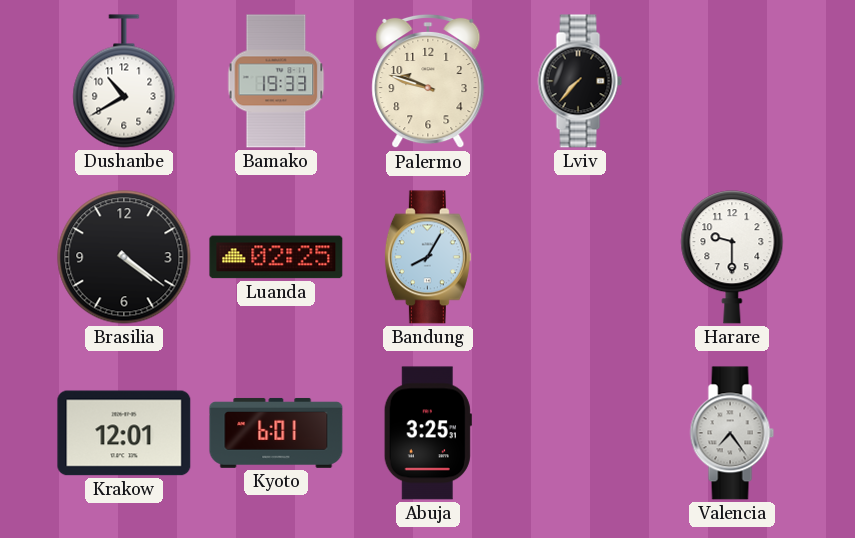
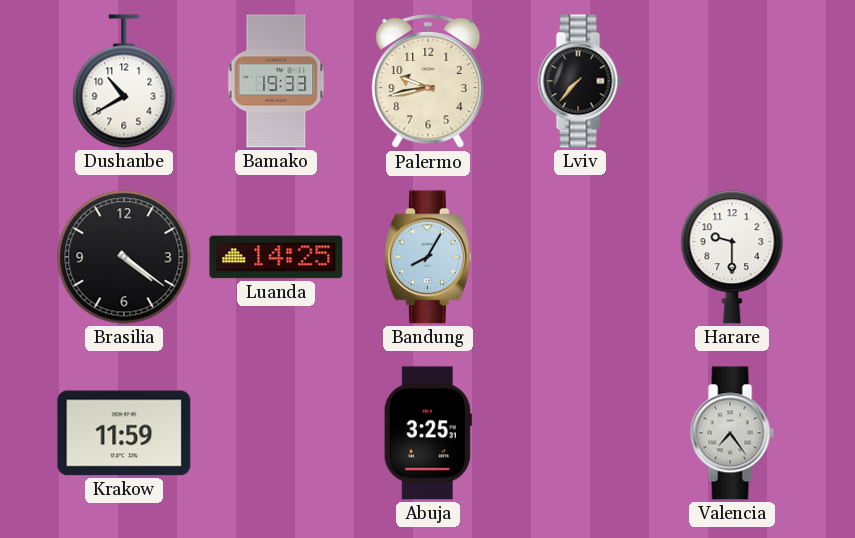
Palermo: 9:48 -> 9:43
Luanda: 02:25 -> 14:25
Krakow: 12:01 -> 11:59
Kyoto: 6:01 -> none
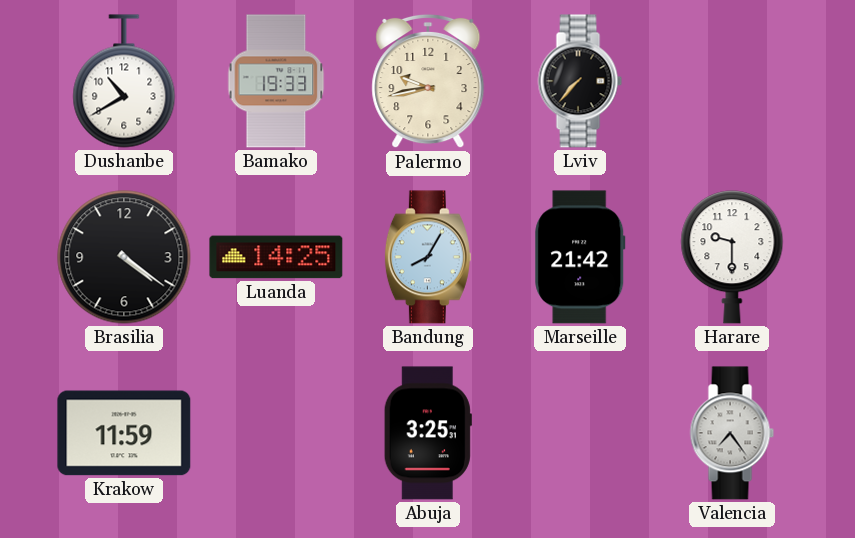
Marseille: none -> 21:42
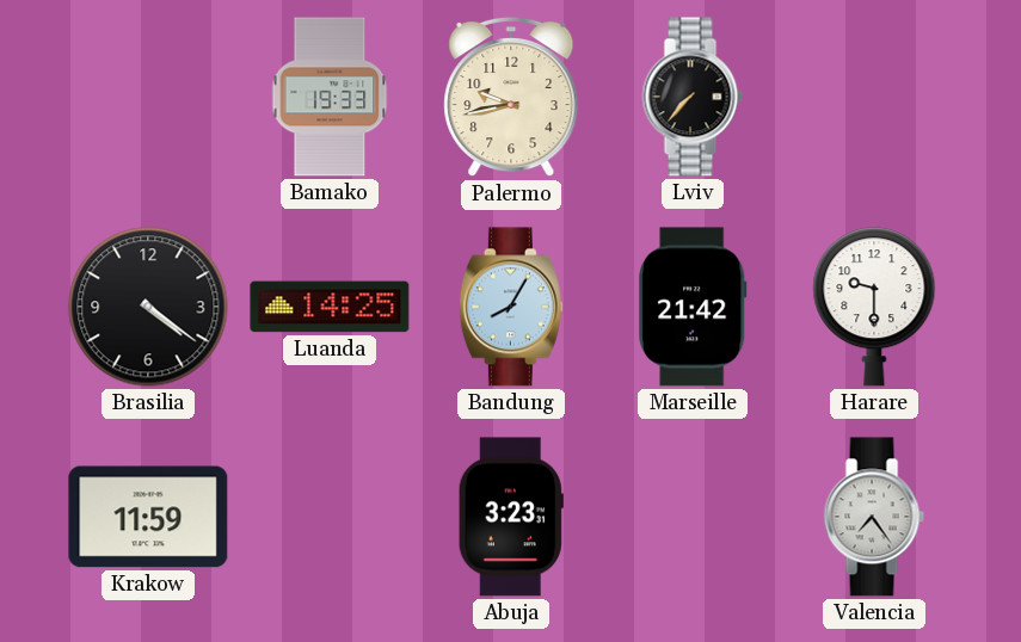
Dushanbe: 10:40 -> none
Abuja: 3:25 -> 3:23
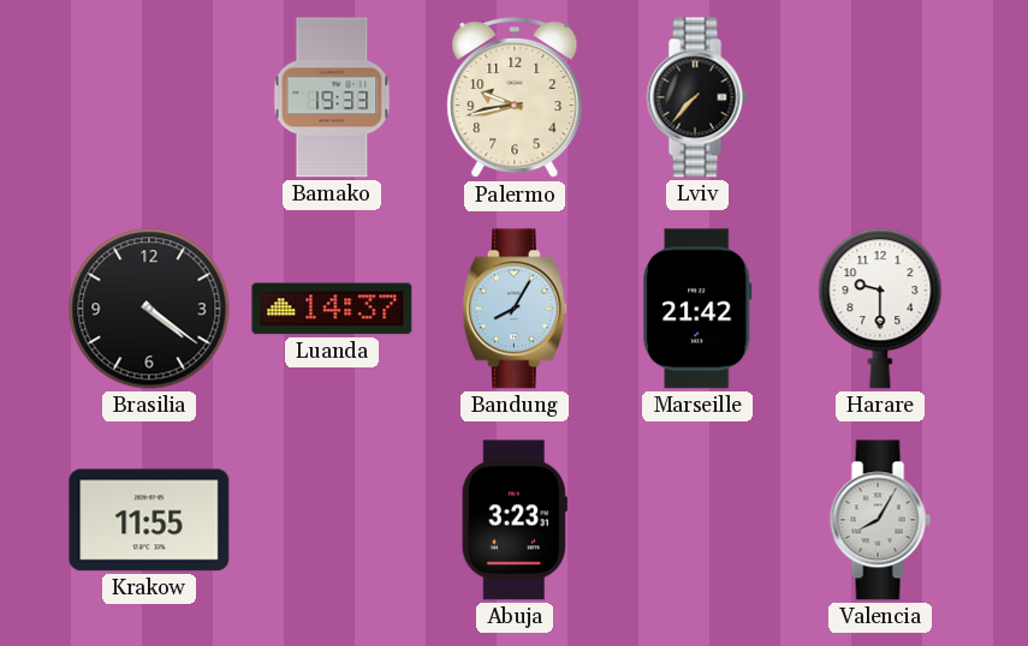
Luanda: 14:25 -> 14:37
Krakow: 11:59 -> 11:55
Valencia: 7:24 -> 8:05
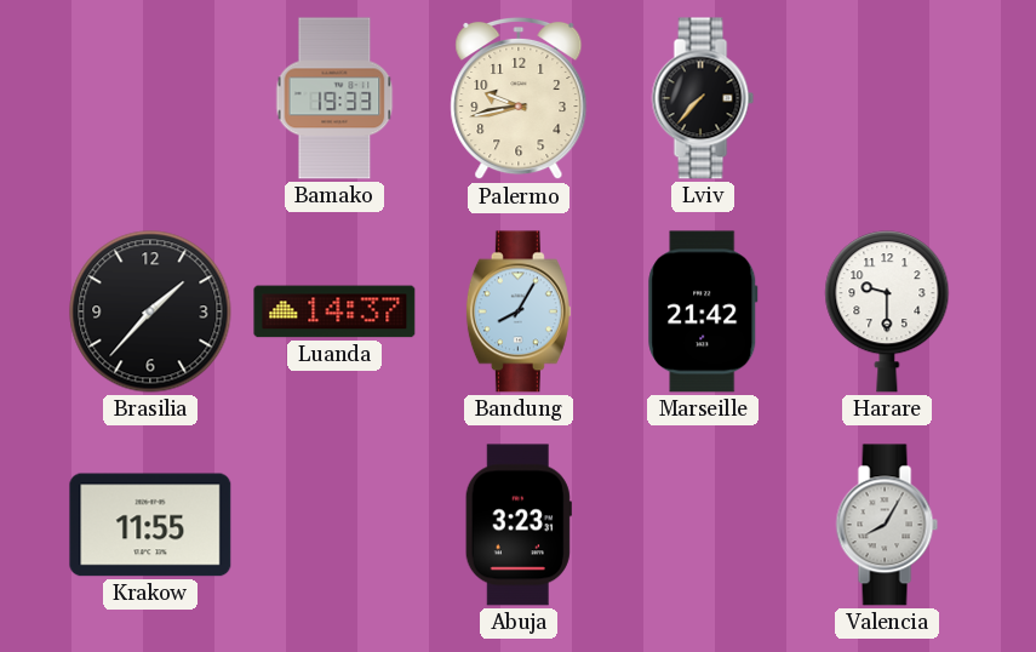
Brasilia: 4:21 -> 1:37
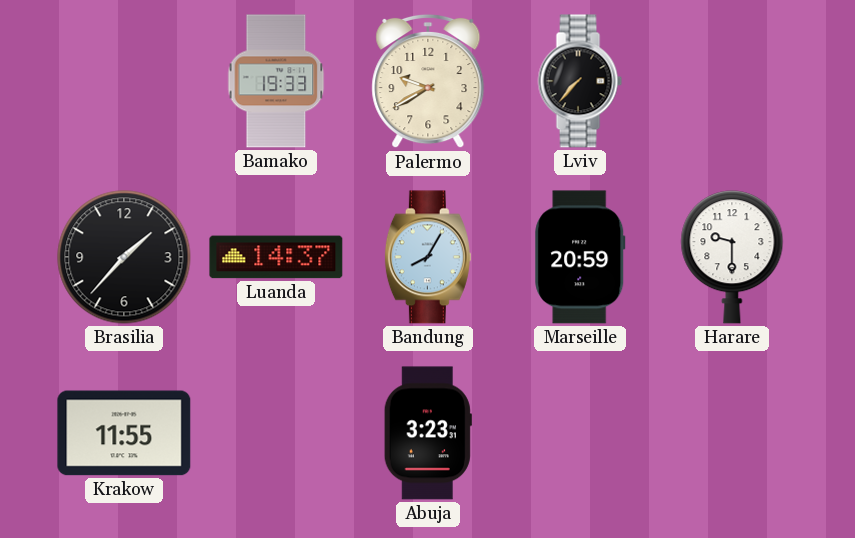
Palermo: 9:43 -> 9:40
Marseille: 21:42 -> 20:59
Valencia: 8:05 -> none
